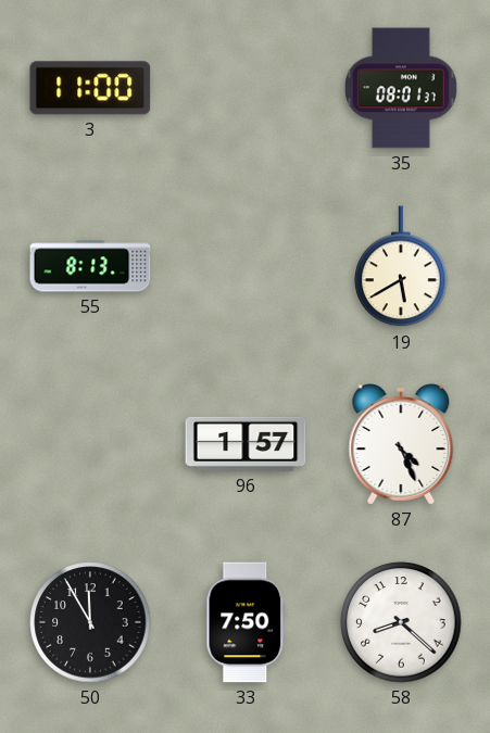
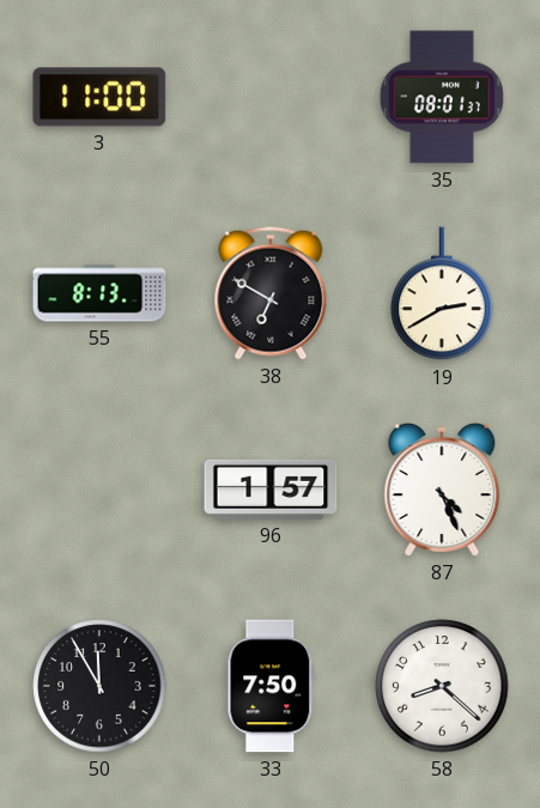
38: none -> 6:50
19: 5:40 -> 2:40
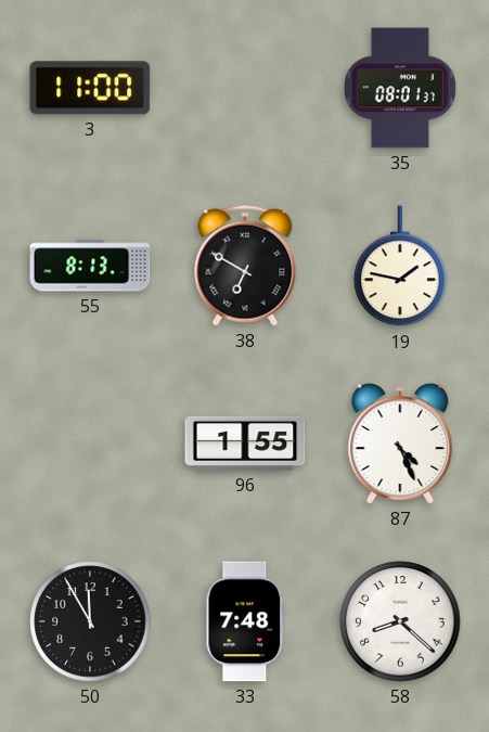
19: 2:40 -> 1:47
96: 1:57 -> 1:55
33: 7:50 -> 7:48
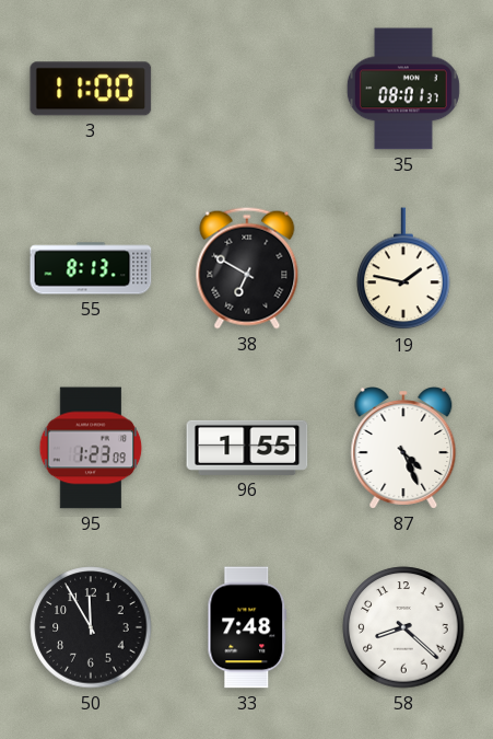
95: none -> 1:23
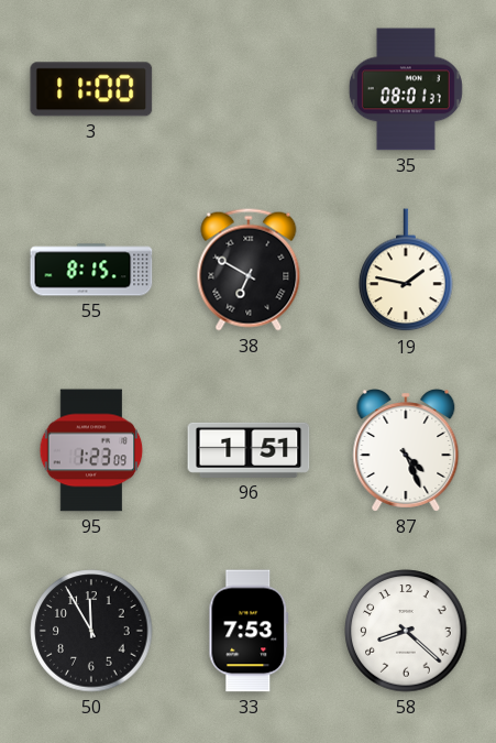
55: 8:13 -> 8:15
96: 1:55 -> 1:51
33: 7:48 -> 7:53
